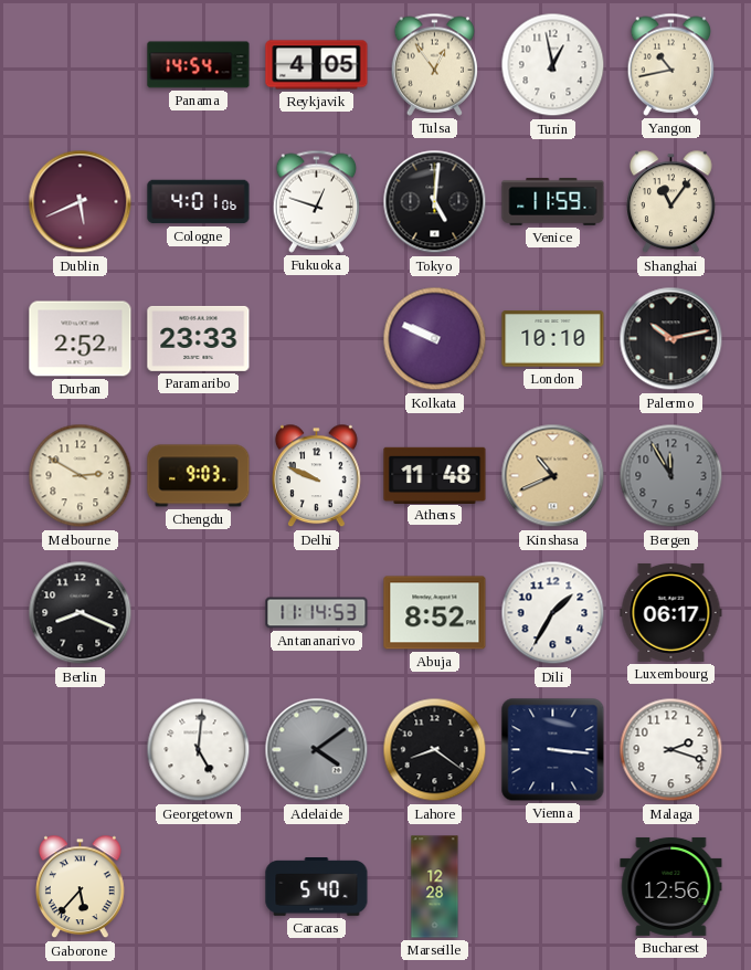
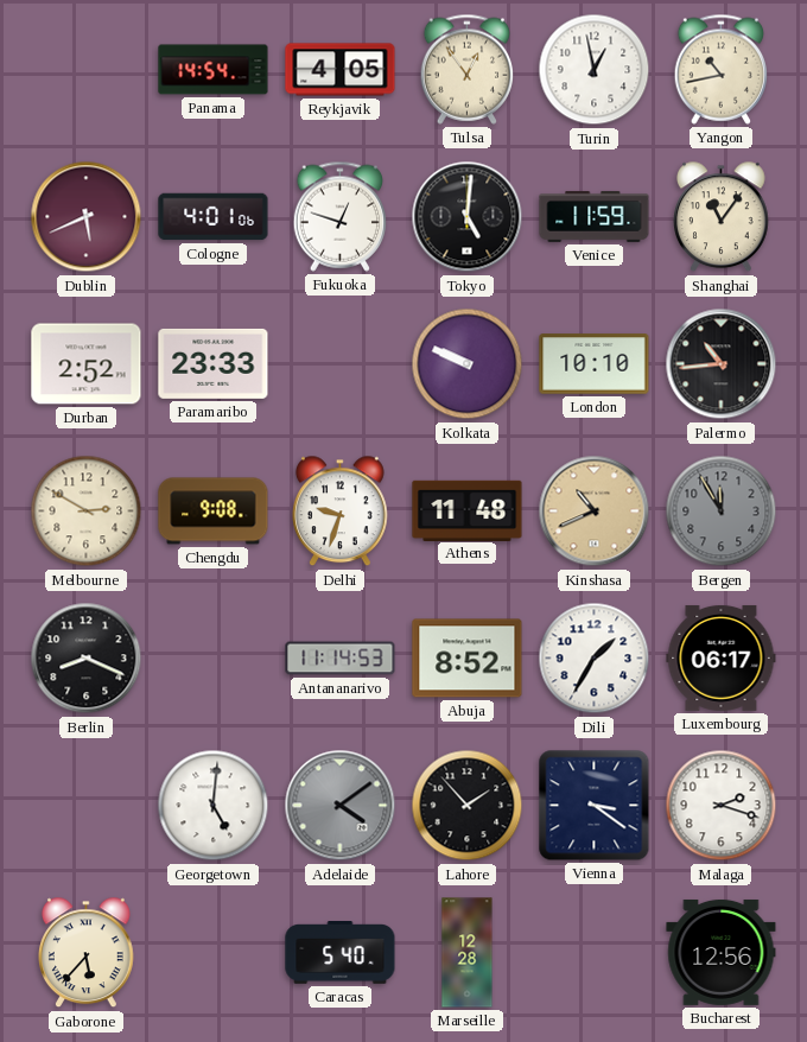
Palermo: 10:13 -> 10:44
Chengdu: 9:03 -> 9:08
Delhi: 9:49 -> 9:33
Lahore: 8:21 -> 1:53
Vienna: 3:16 -> 3:21
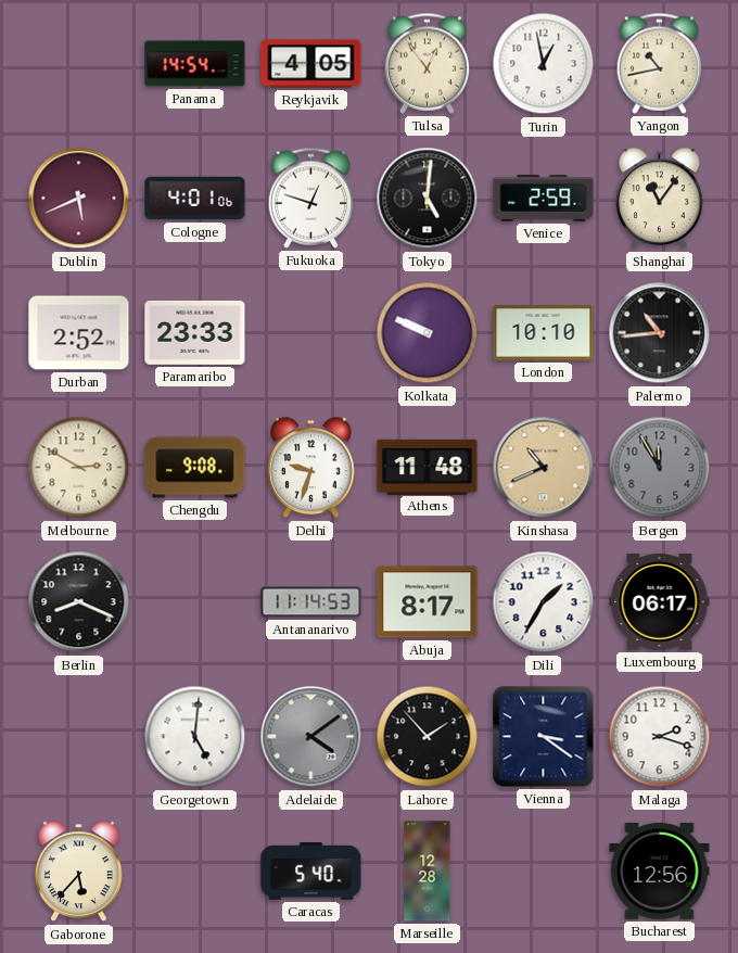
Venice: 11:59 -> 2:59
Abuja: 8:52 -> 8:17
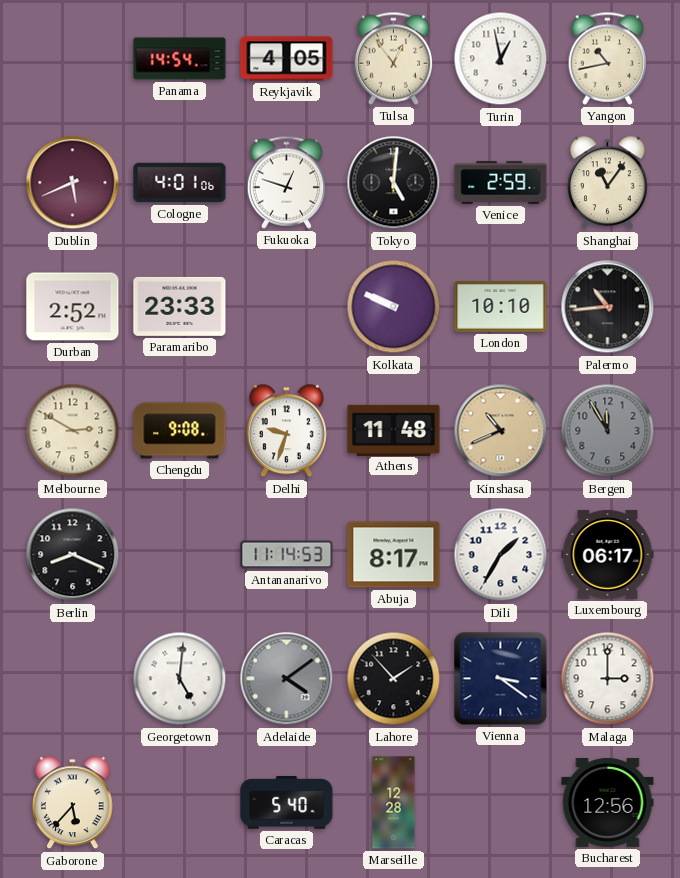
Malaga: 2:18 -> 3:00
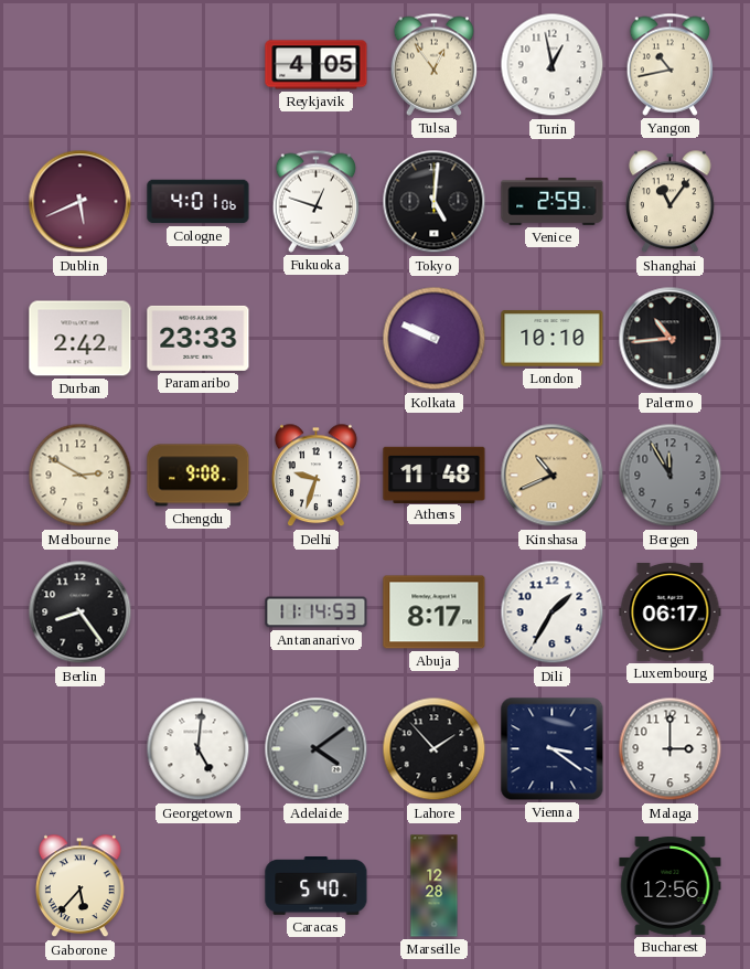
Panama: 14:54 -> none
Durban: 2:52 -> 2:42
Berlin: 8:19 -> 8:24
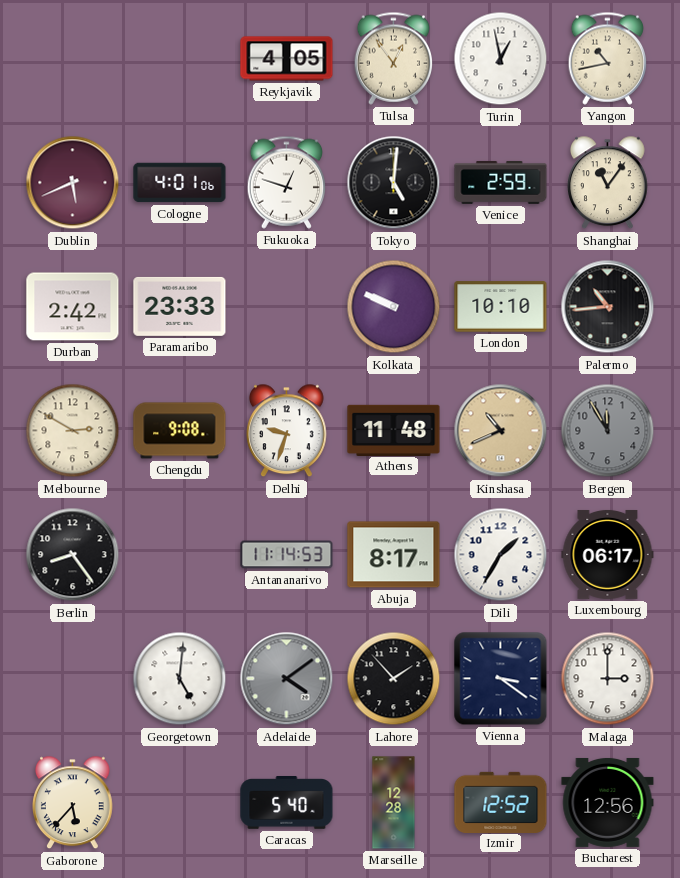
Izmir: none -> 12:52
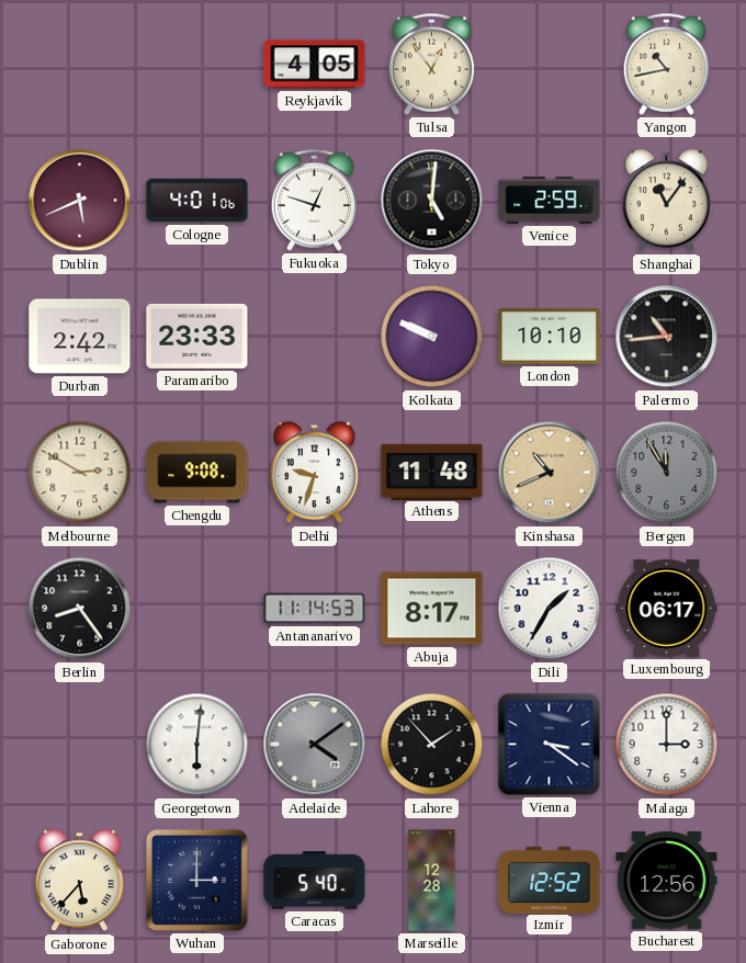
Turin: 12:58 -> none
Georgetown: 5:01 -> 6:01
Wuhan: none -> 3:00
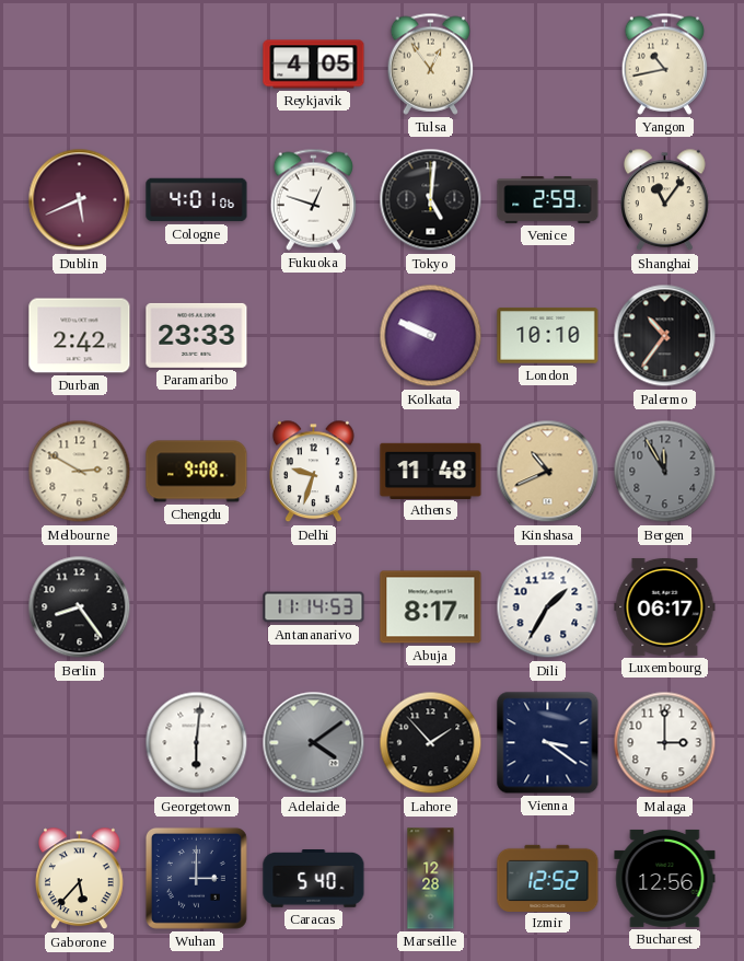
Palermo: 10:44 -> 10:36
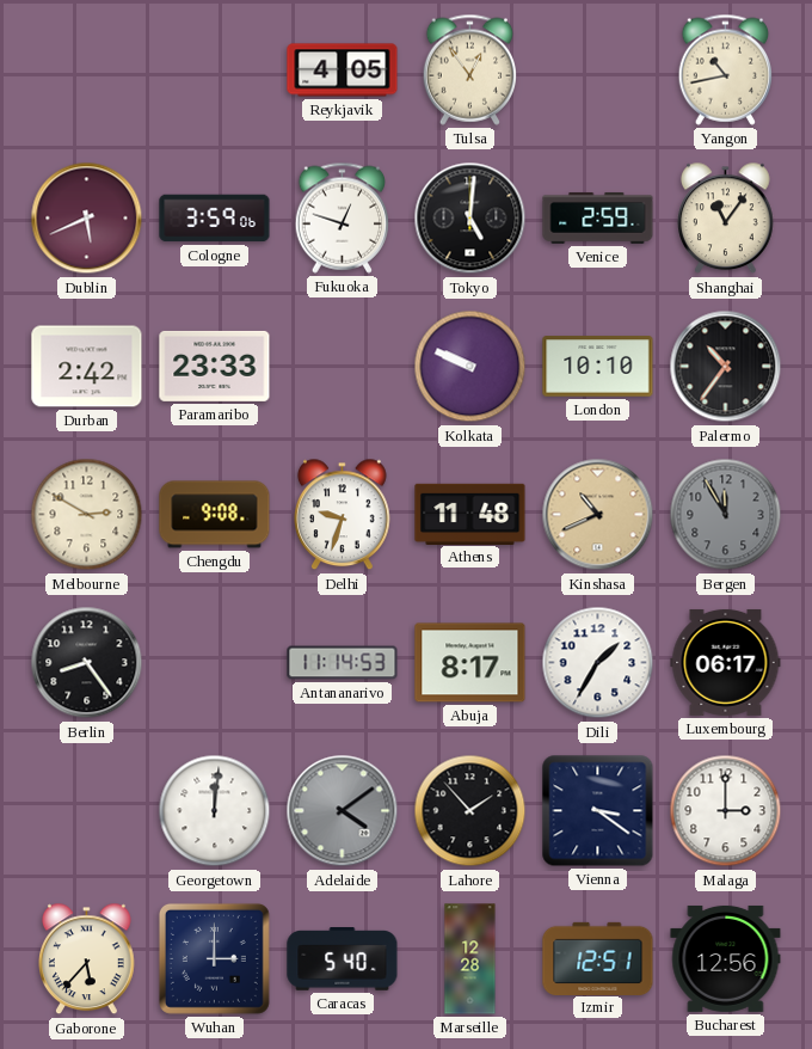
Cologne: 4:01 -> 3:59
Georgetown: 6:01 -> 12:01
Izmir: 12:52 -> 12:51
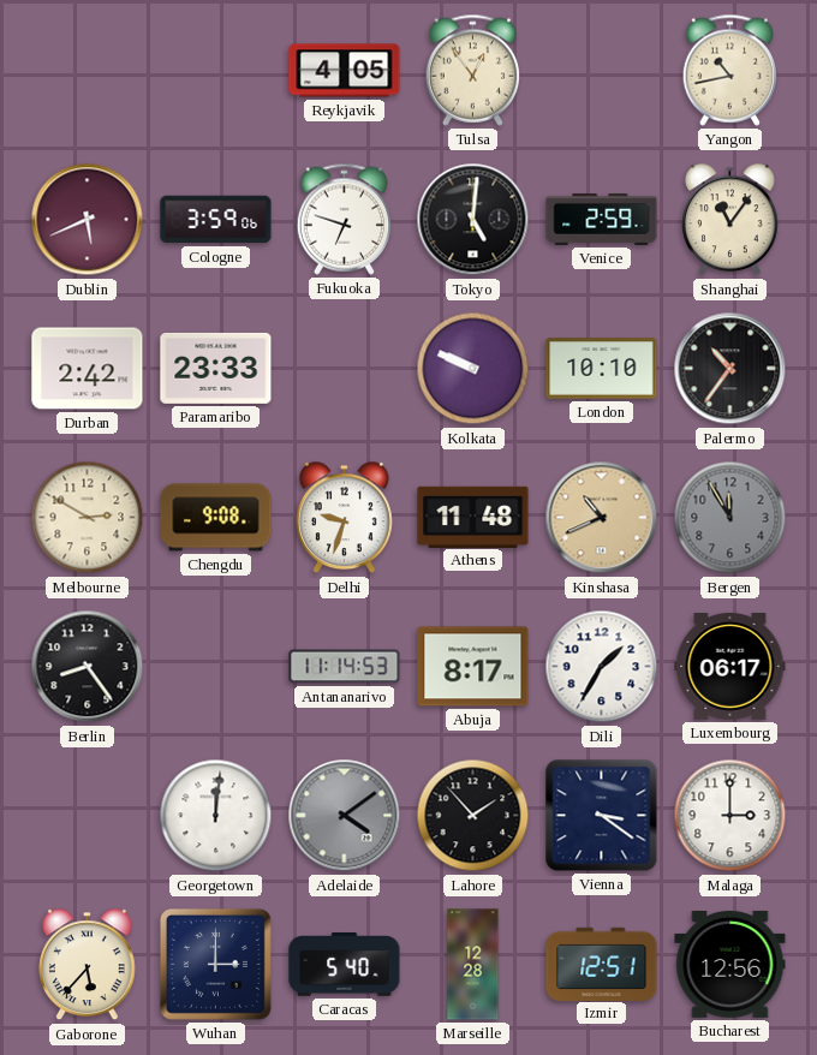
Fukuoka: 12:48 -> 6:48
